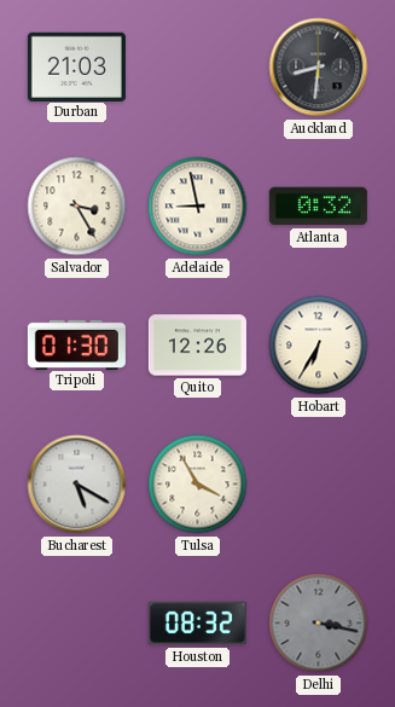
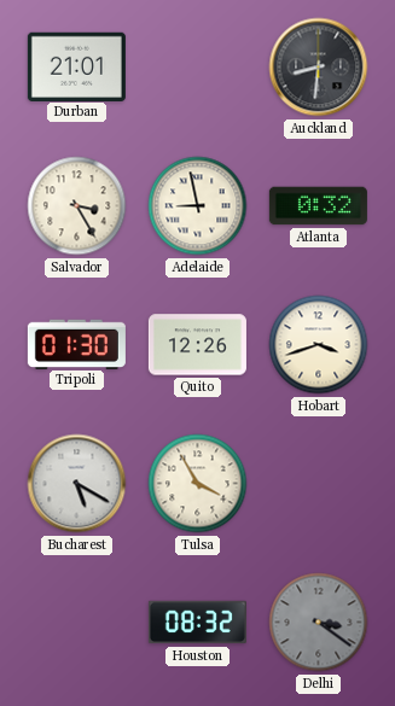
Durban: 21:03 -> 21:01
Hobart: 6:35 -> 3:42
Delhi: 3:17 -> 3:21
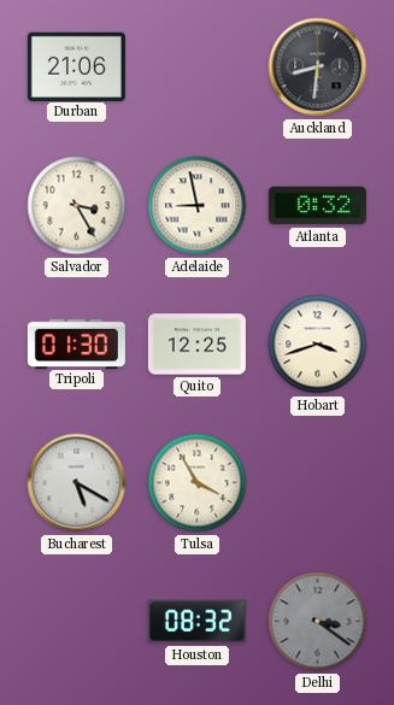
Durban: 21:01 -> 21:06
Quito: 12:26 -> 12:25
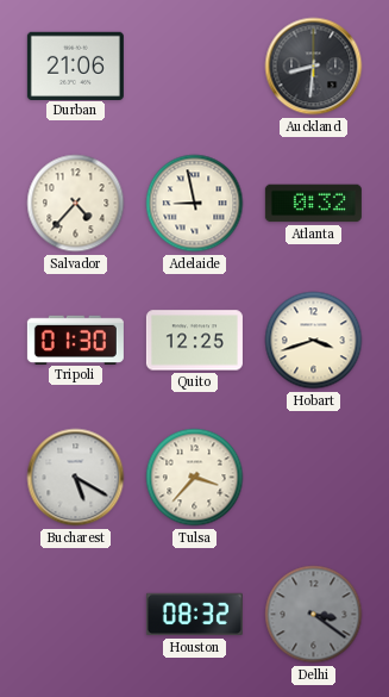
Salvador: 3:25 -> 4:37
Tulsa: 3:55 -> 3:37
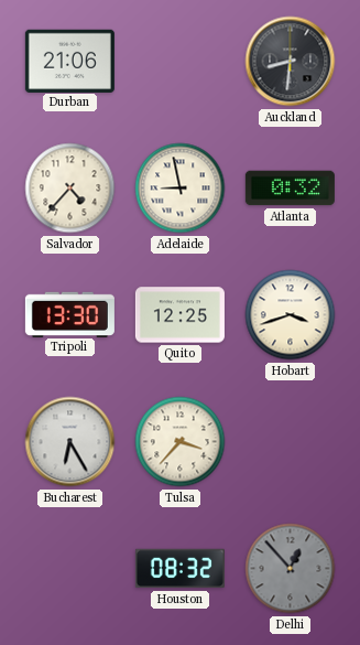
Tripoli: 01:30 -> 13:30
Bucharest: 5:20 -> 6:25
Delhi: 3:21 -> 12:53
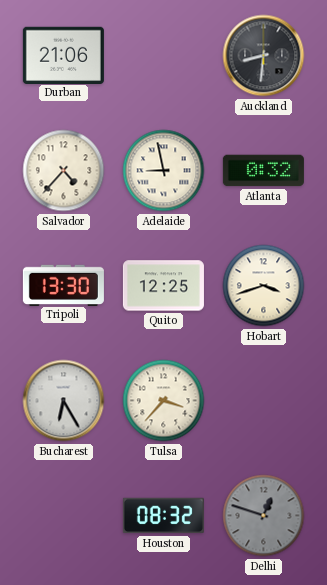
Delhi: 12:53 -> 12:48
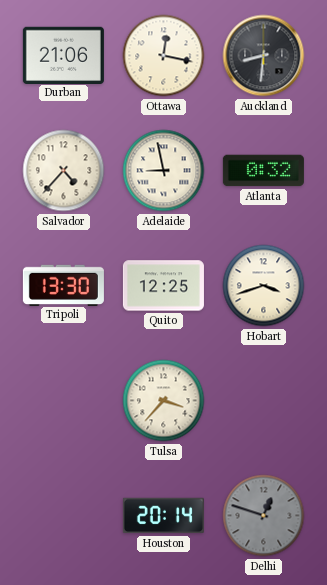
Ottawa: none -> 12:17
Bucharest: 6:25 -> none
Houston: 08:32 -> 20:14
